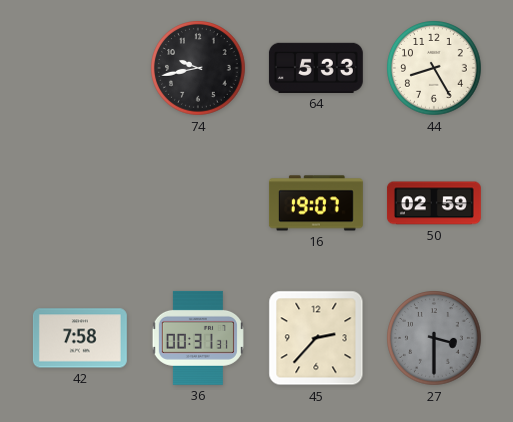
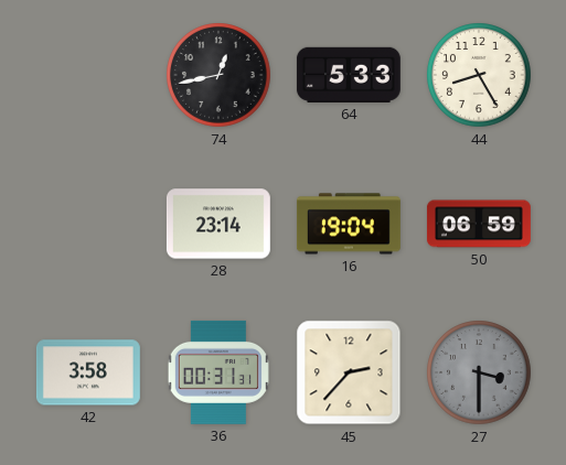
74: 9:43 -> 12:43
28: none -> 23:14
16: 19:07 -> 19:04
50: 02:59 -> 06:59
42: 7:58 -> 3:58
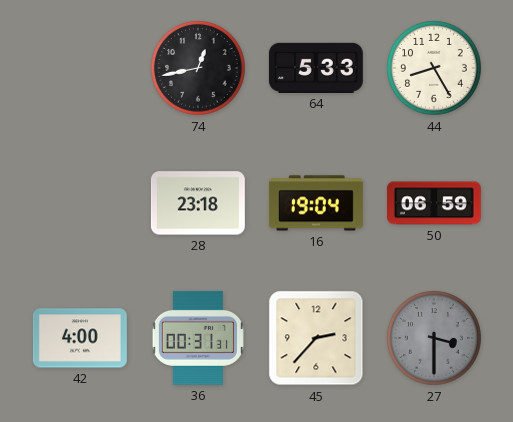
28: 23:14 -> 23:18
42: 3:58 -> 4:00
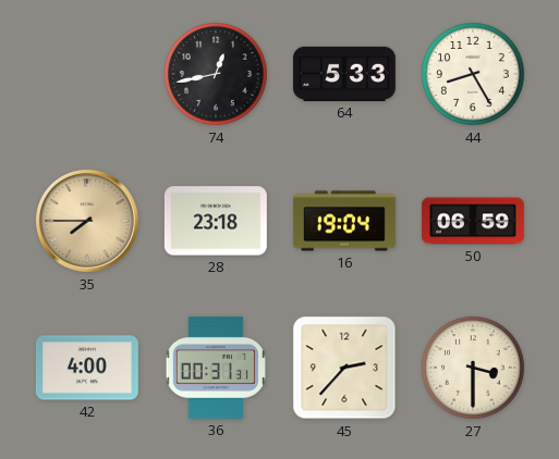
35: none -> 7:45
27 dial: grey -> cream
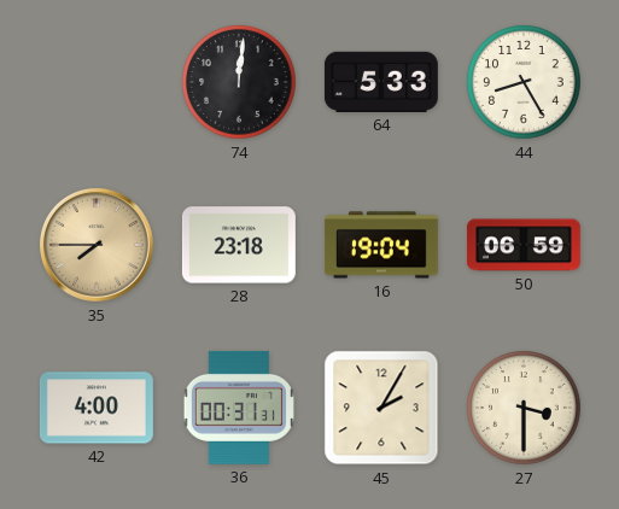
74: 12:43 -> 12:01
45: 2:37 -> 2:05
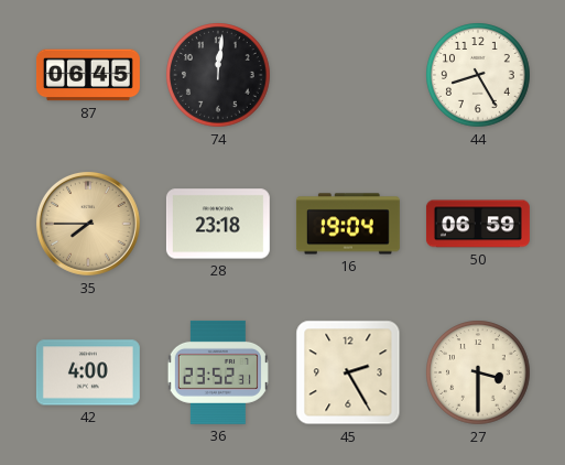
87: none -> 06:45
64: 5:33 -> none
36: 00:31 -> 23:52
45: 2:05 -> 2:25
